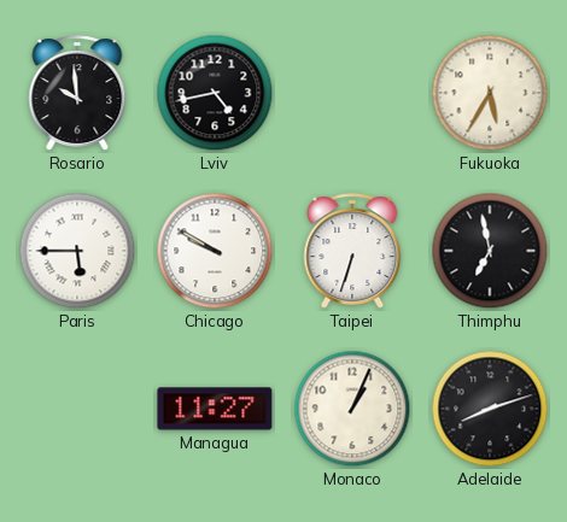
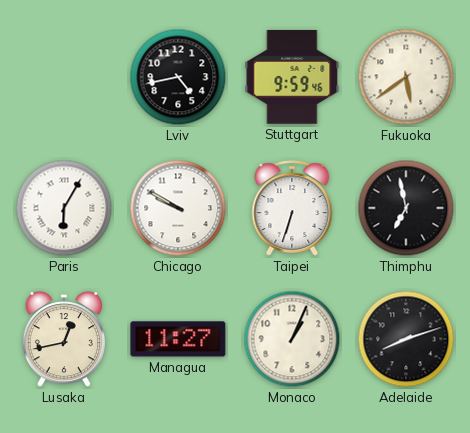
Rosario: 9:59 -> none
Stuttgart: none -> 9:59
Fukuoka: 5:35 -> 5:39
Paris: 5:45 -> 6:05
Lusaka: none -> 12:43
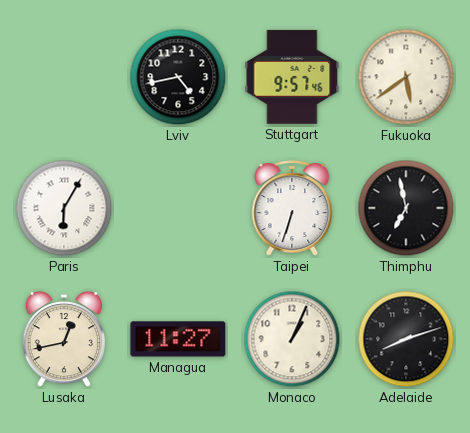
Stuttgart: 9:59 -> 9:57
Chicago: 9:50 -> none
